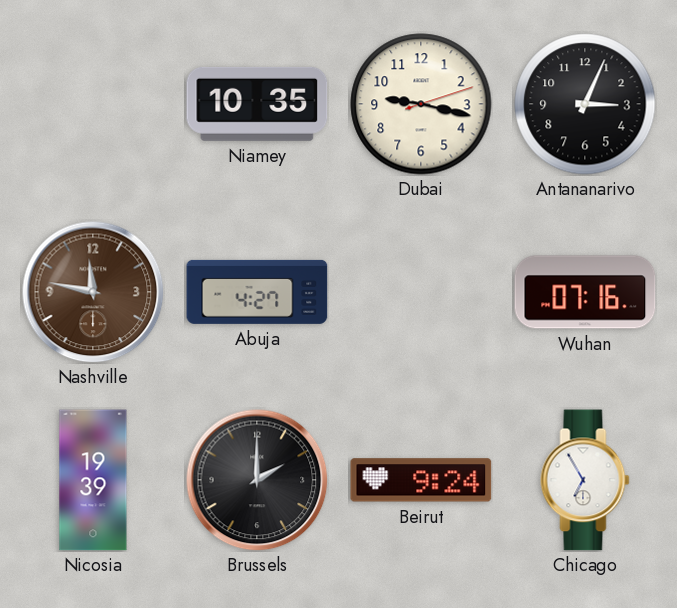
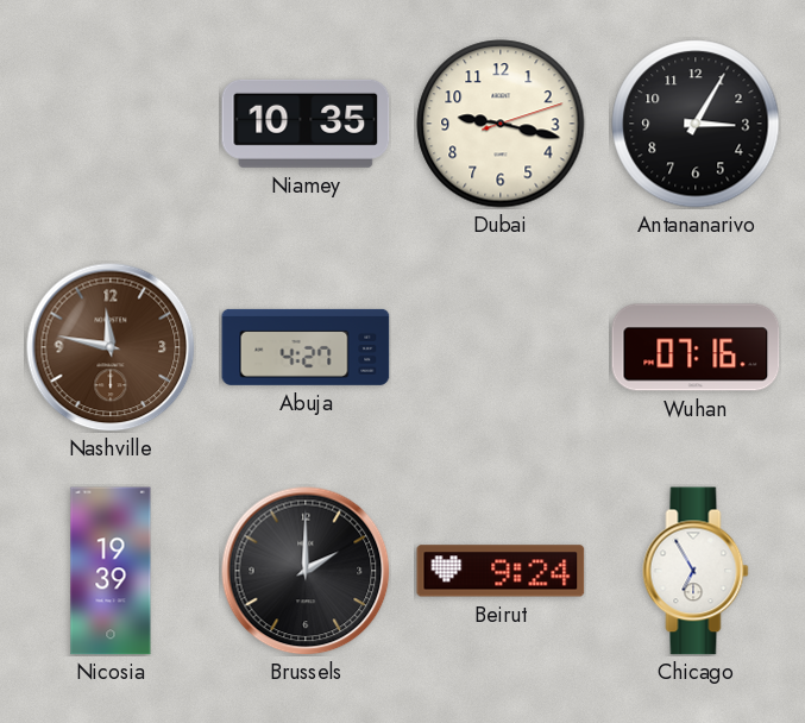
Antananarivo: 3:04 -> 3:05
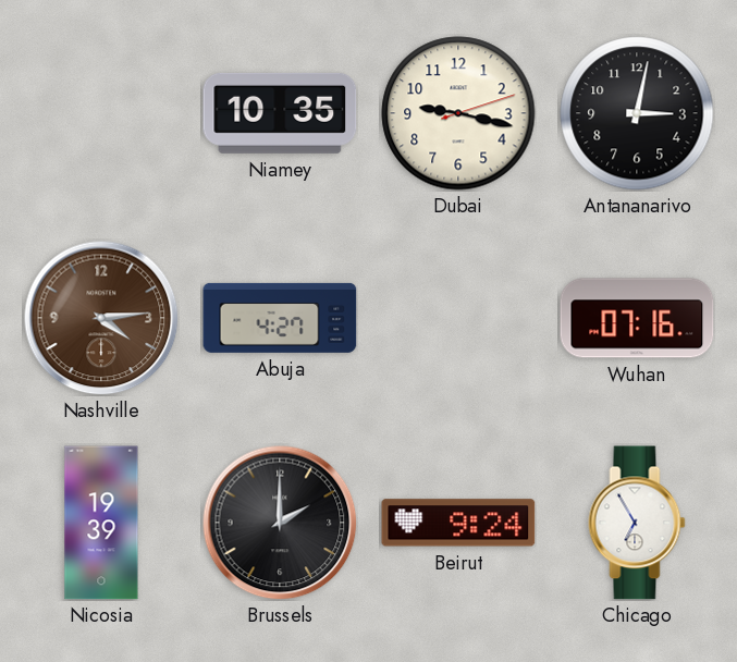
Antananarivo: 3:05 -> 3:02
Nashville: 11:47 -> 4:14
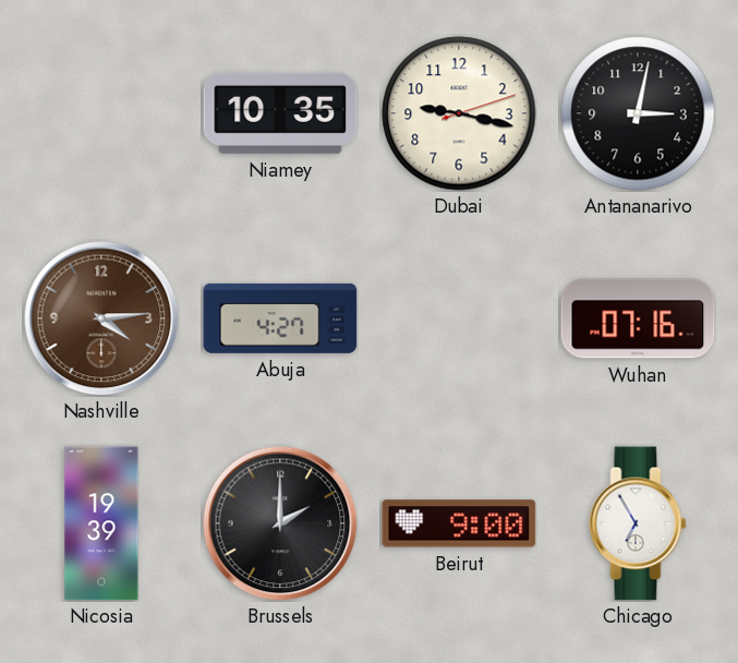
Beirut: 9:24 -> 9:00
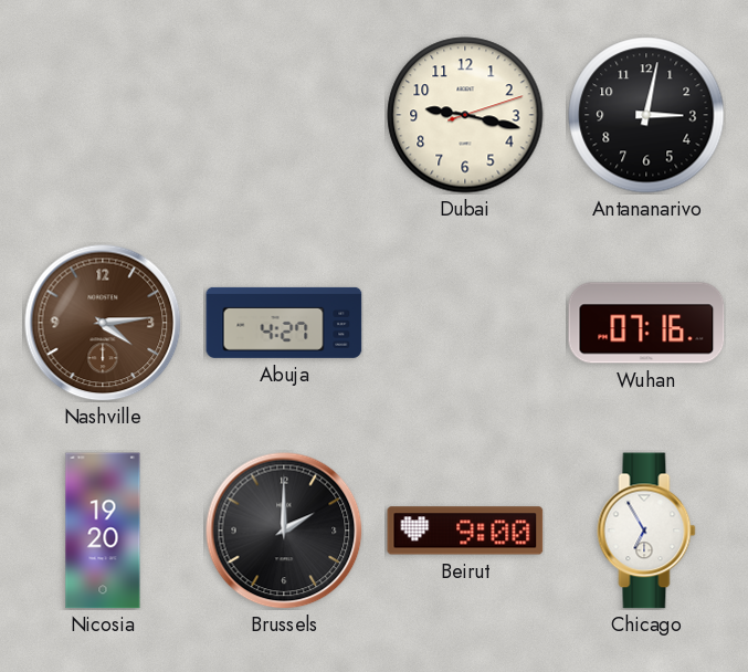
Niamey: 10:35 -> none
Nicosia: 19:39 -> 19:20
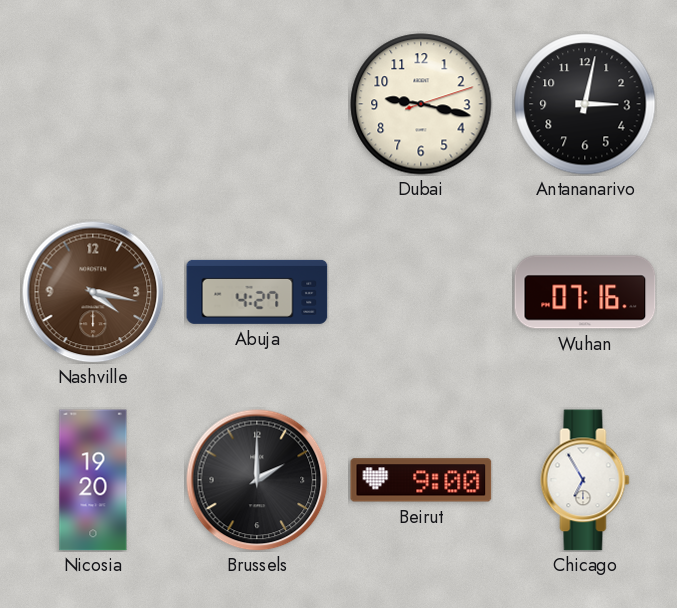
Nashville: 4:14 -> 4:17
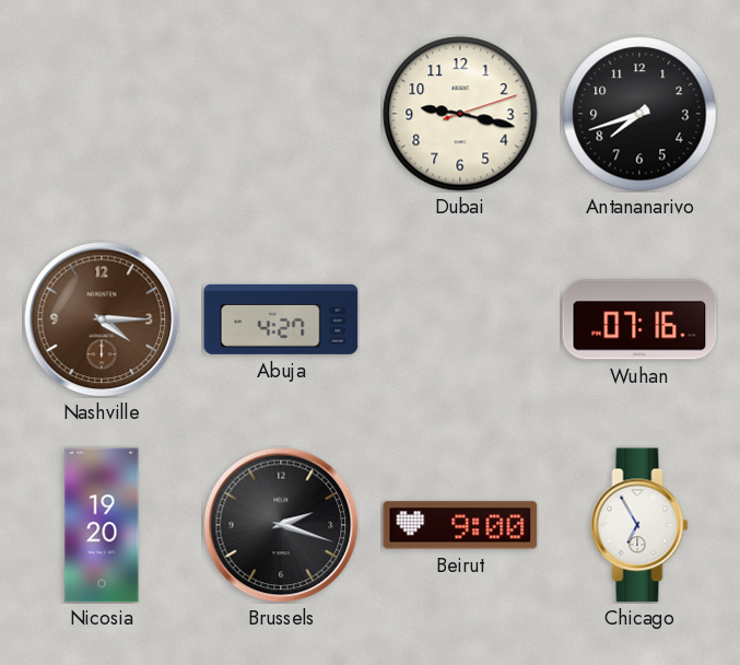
Antananarivo: 3:02 -> 7:42
Nashville: 4:17 -> 4:15
Brussels: 2:00 -> 2:18
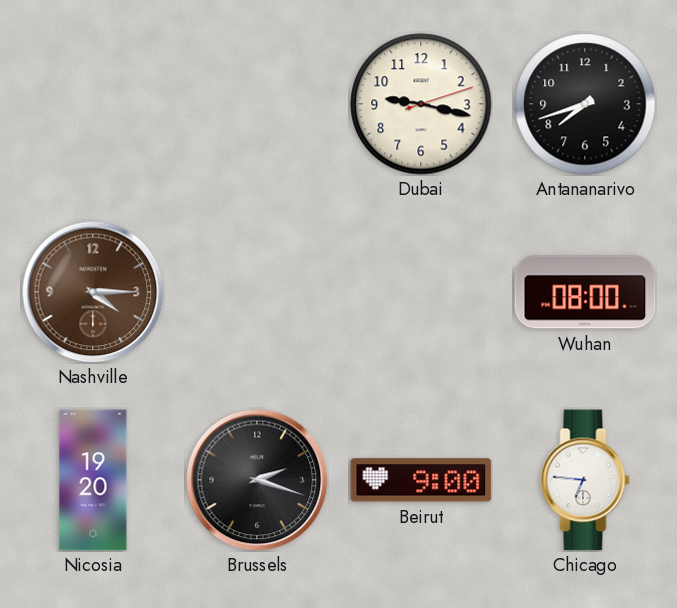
Abuja: 4:27 -> none
Wuhan: 07:16 -> 08:00
Chicago: 6:55 -> 6:46
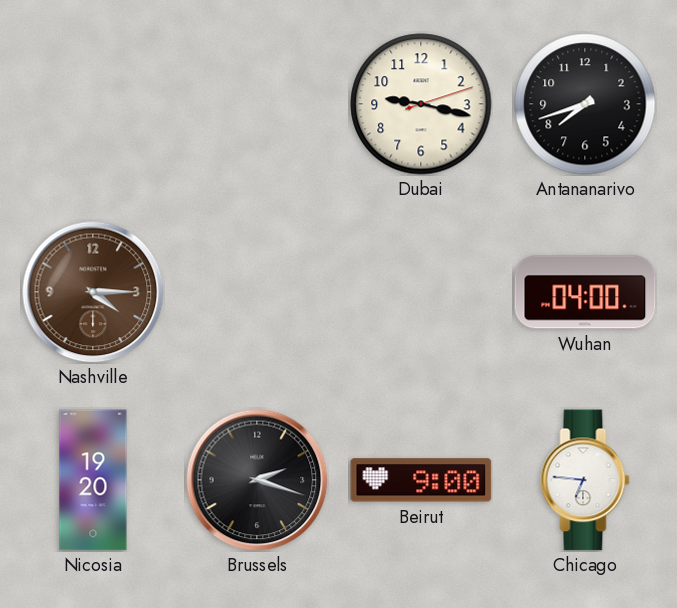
Wuhan: 08:00 -> 04:00
